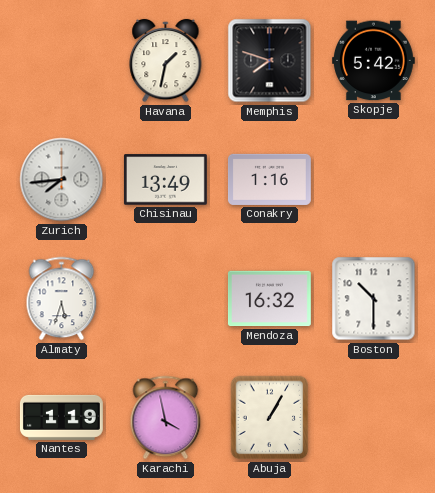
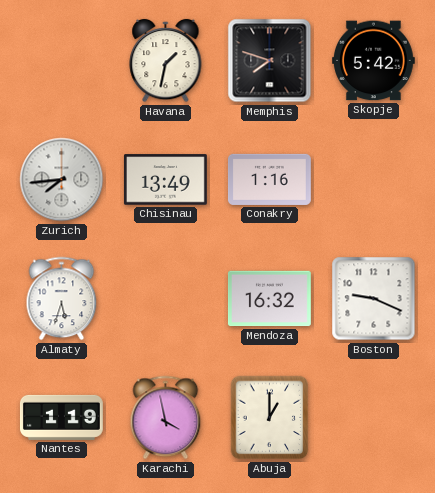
Boston: 10:30 -> 9:19
Abuja: 1:05 -> 1:00
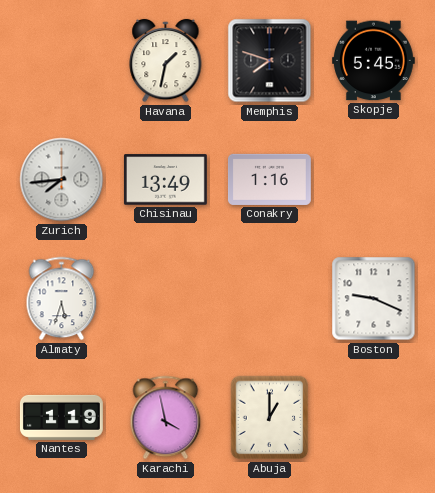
Skopje: 5:42 -> 5:45
Mendoza: 16:32 -> none
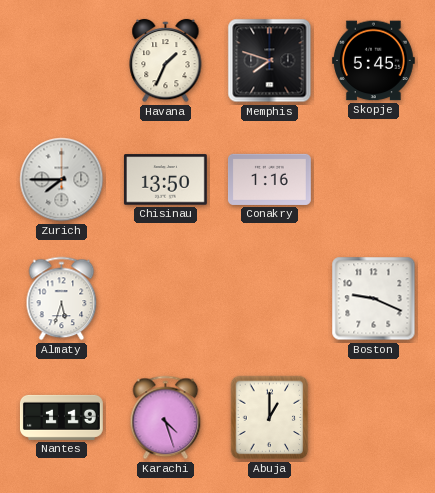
Havana: 1:32 -> 1:34
Zurich: 7:44 -> 7:45
Chisinau: 13:49 -> 13:50
Karachi: 3:58 -> 4:27
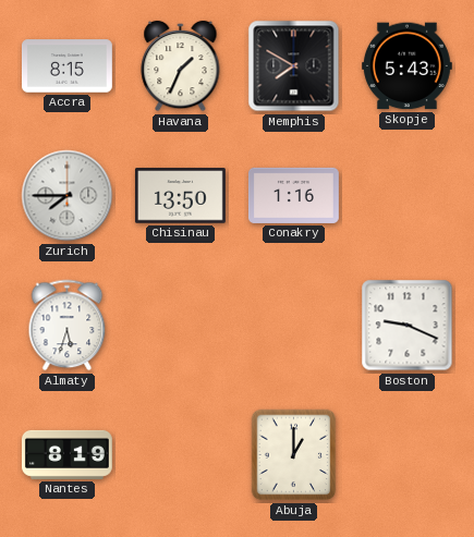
Accra: none -> 8:15
Memphis: 7:48 -> 7:50
Skopje: 5:45 -> 5:43
Nantes: 1:19 -> 8:19
Karachi: 4:27 -> none
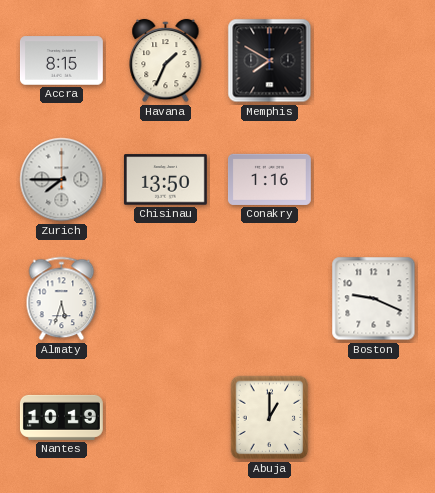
Skopje: 5:43 -> none
Nantes: 8:19 -> 10:19
